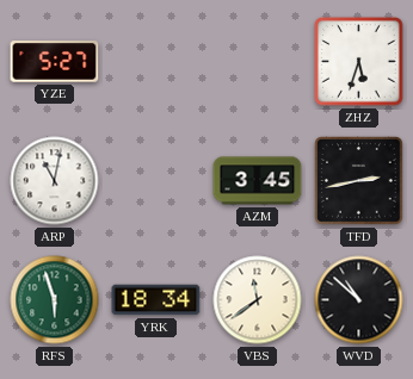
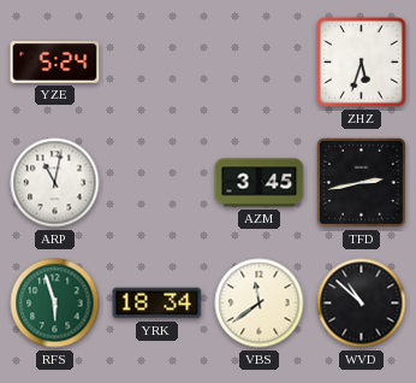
YZE: 5:27 -> 5:24
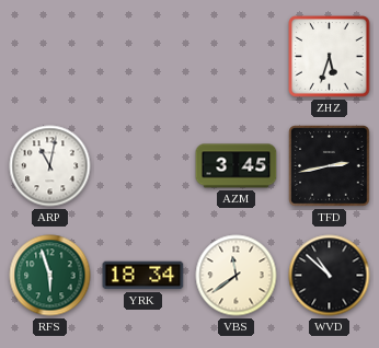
YZE: 5:24 -> none
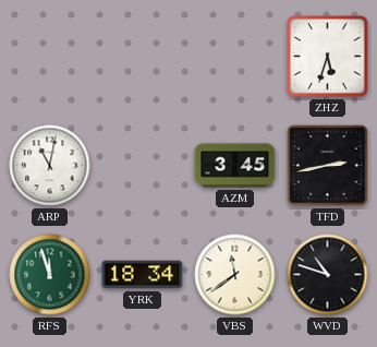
RFS: 5:57 -> 11:57
WVD: 10:52 -> 10:48
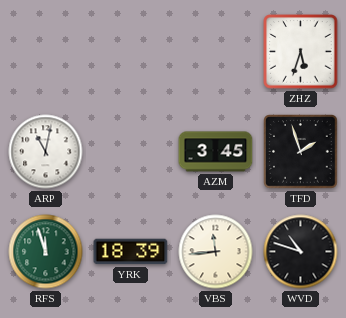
TFD: 2:43 -> 1:57
YRK: 18:34 -> 18:39
VBS: 11:39 -> 11:44
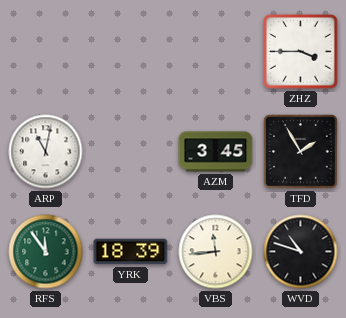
ZHZ: 5:33 -> 3:45
TFD: 1:57 -> 1:55
RFS: 11:57 -> 11:54
